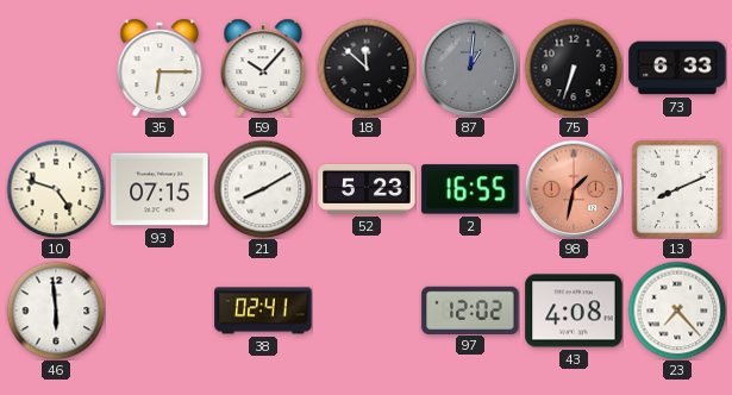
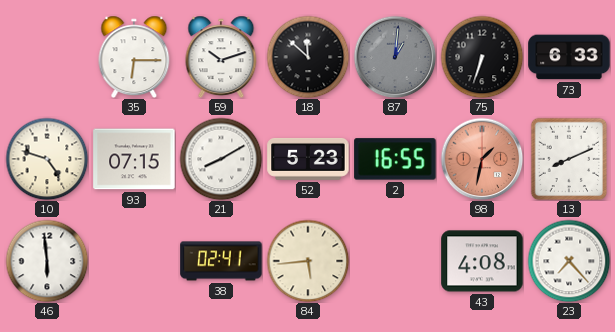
59: 10:07 -> 10:12
84: none -> 5:44
97: 12:02 -> none
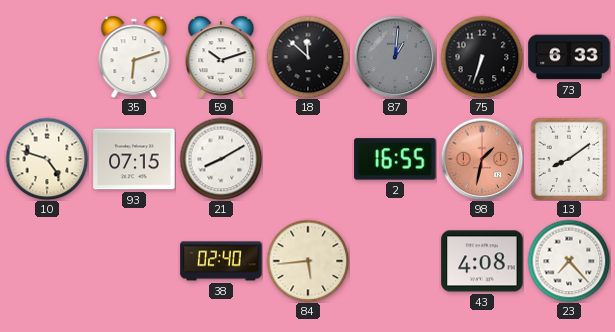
35: 6:15 -> 6:12
52: 5:23 -> none
13: 8:11 -> 8:09
46: 5:59 -> none
38: 02:41 -> 02:40
